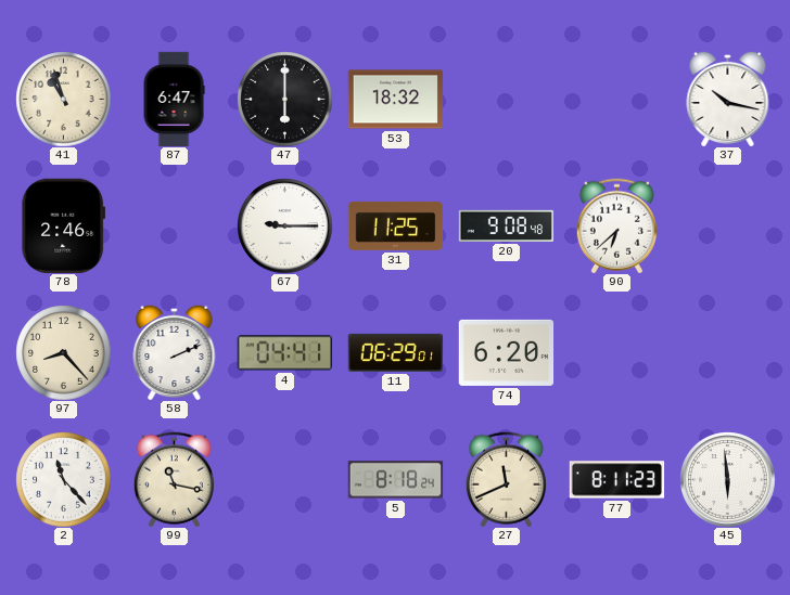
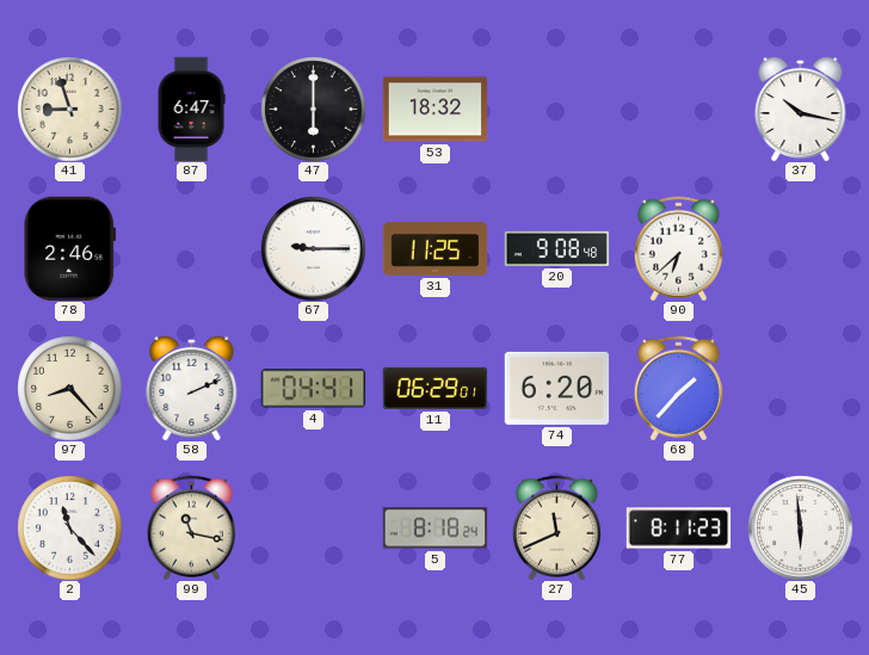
41: 10:57 -> 8:57
68: none -> 1:37
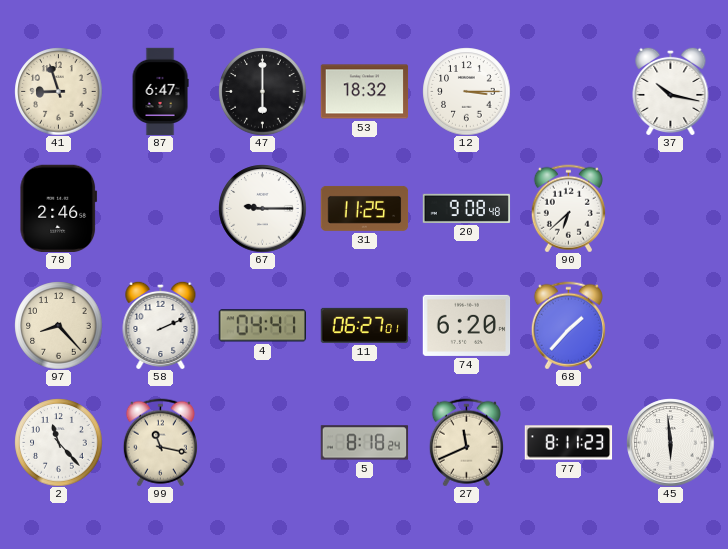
12: none -> 3:15
11: 06:29 -> 06:27
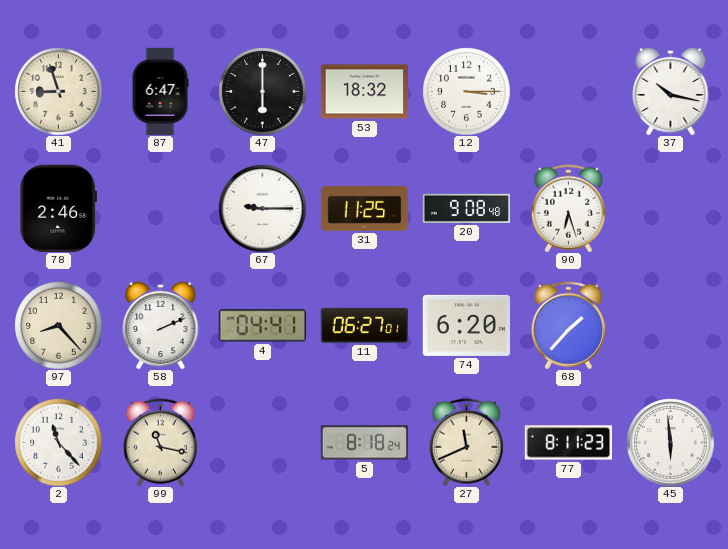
90: 6:38 -> 6:27
